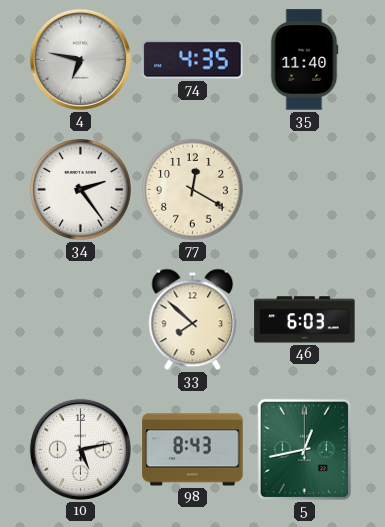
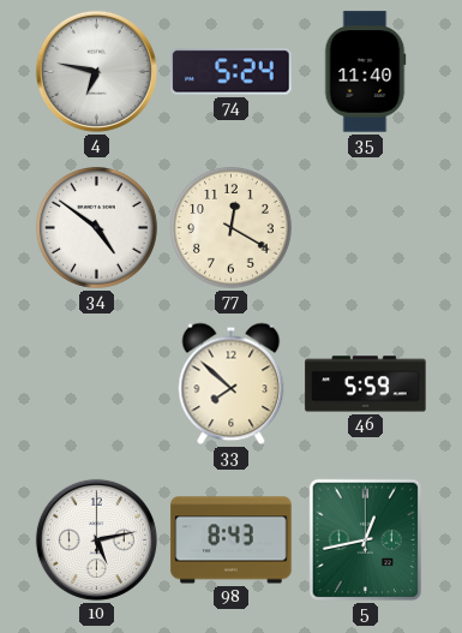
74: 4:35 -> 5:24
34: 2:24 -> 4:51
46: 6:03 -> 5:59
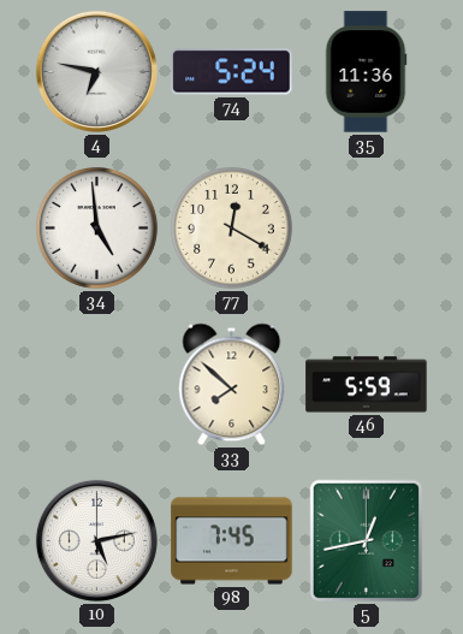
35: 11:40 -> 11:36
34: 4:51 -> 4:59
98: 8:43 -> 7:45
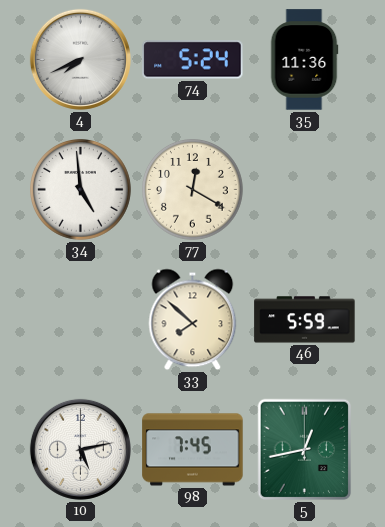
4: 6:47 -> 7:41
